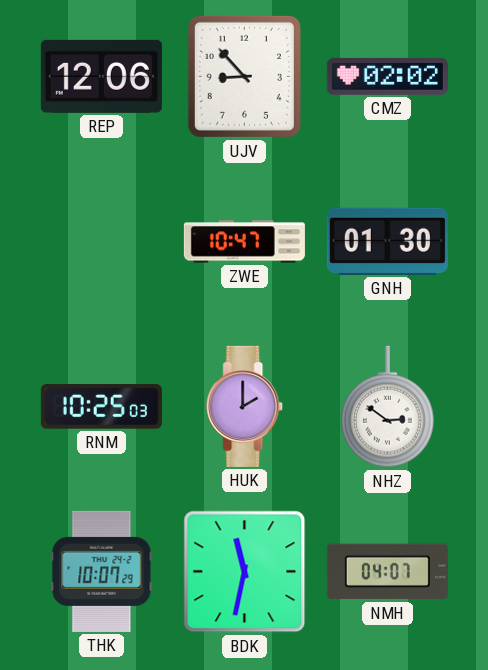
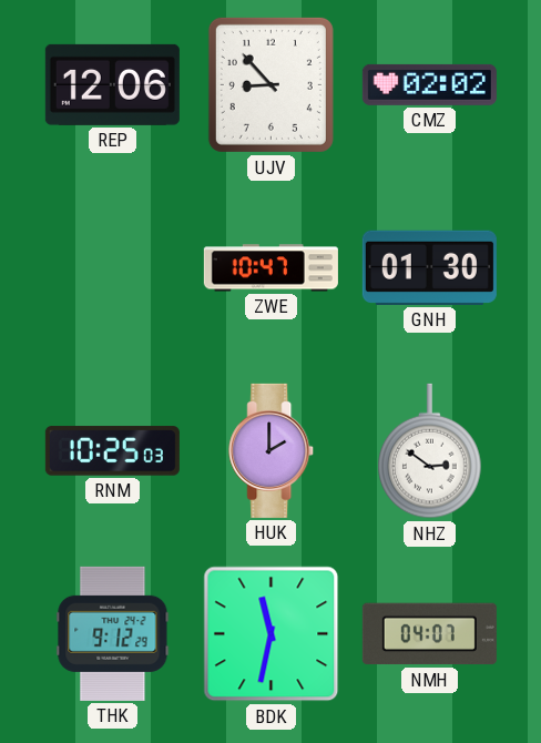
THK: 10:07 -> 9:12
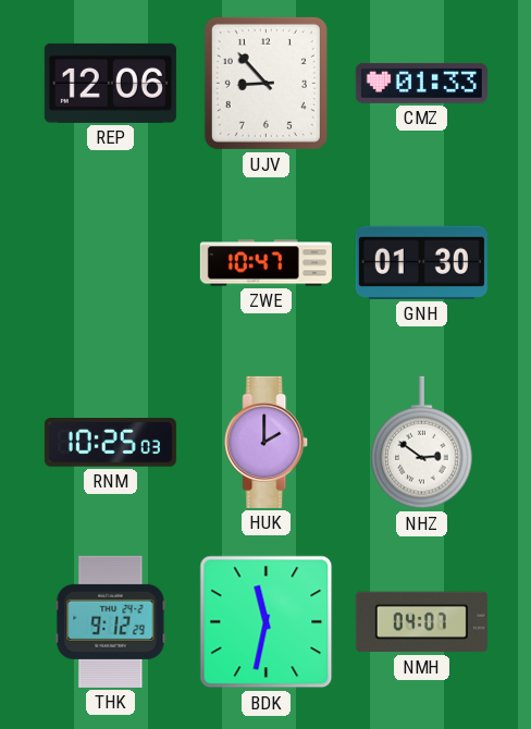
CMZ: 02:02 -> 01:33
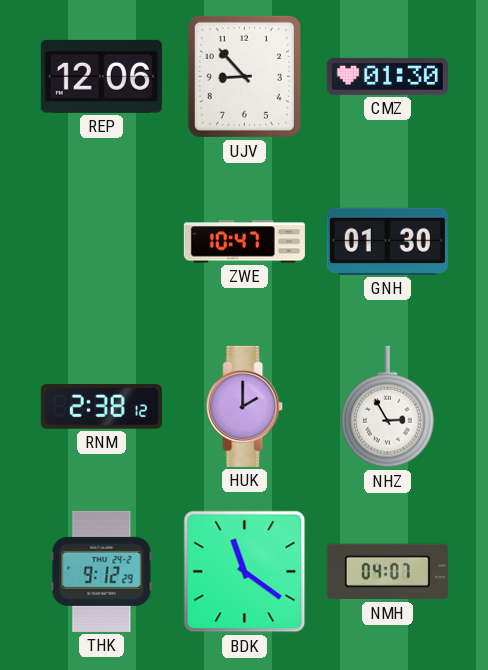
CMZ: 01:33 -> 01:30
RNM: 10:25 -> 2:38
NHZ: 2:51 -> 2:55
BDK: 11:32 -> 11:21
